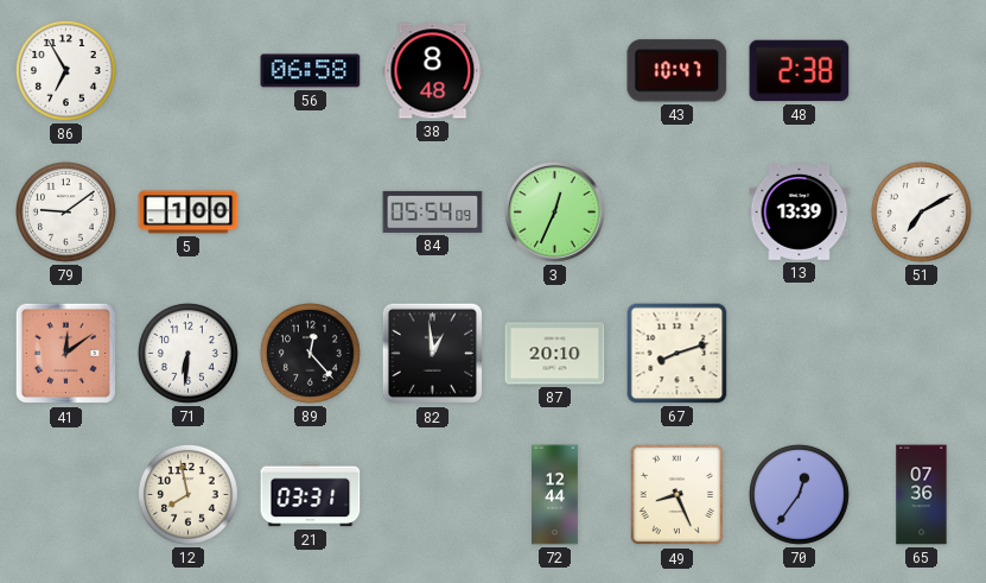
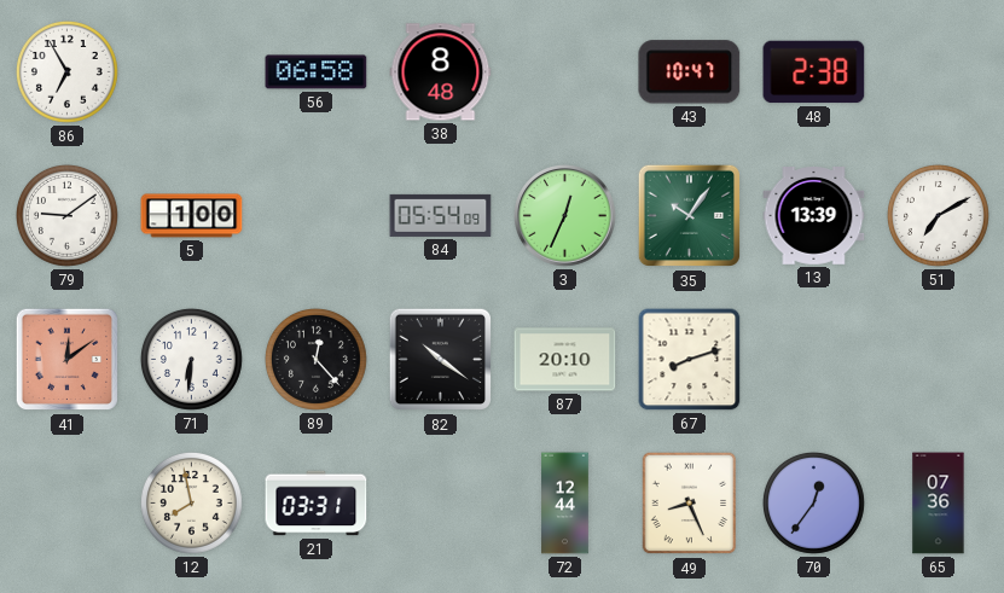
35: none -> 10:06
82: 12:59 -> 10:21
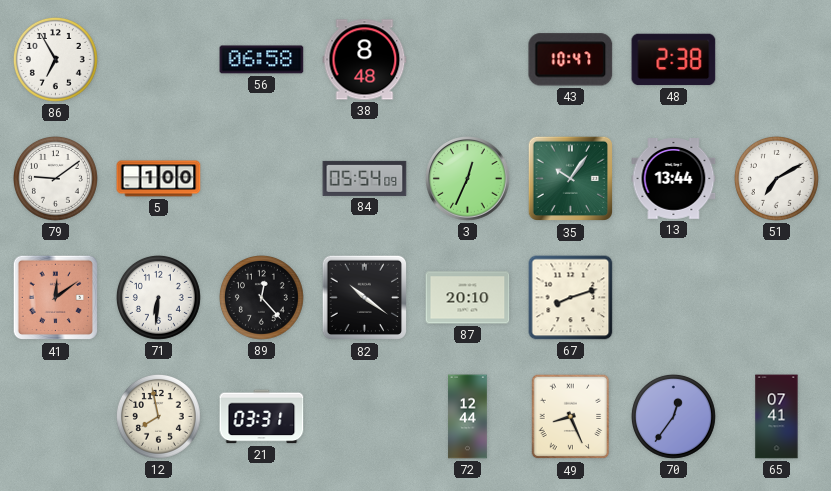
13: 13:39 -> 13:44
65: 07:36 -> 07:41
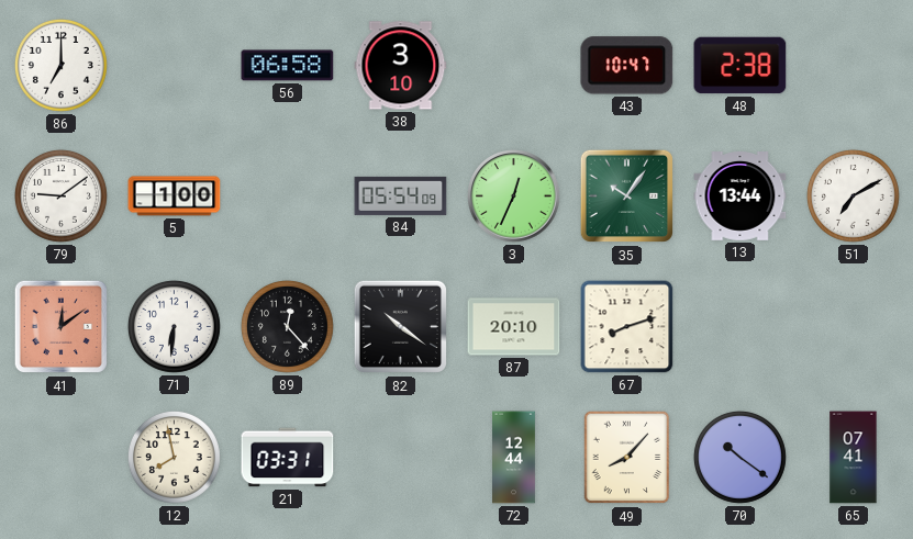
86: 6:55 -> 7:00
38: 8:48 -> 3:10
49: 8:26 -> 8:07
70: 12:36 -> 10:21
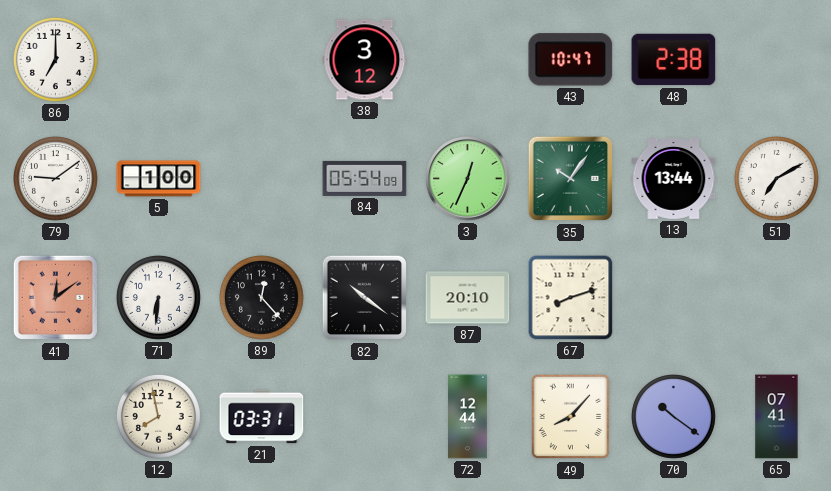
56: 06:58 -> none
38: 3:10 -> 3:12
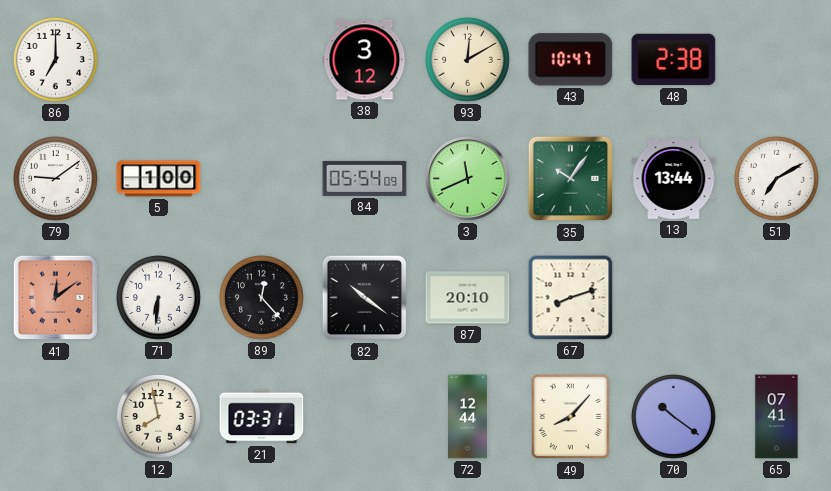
93: none -> 12:10
3: 12:34 -> 11:41
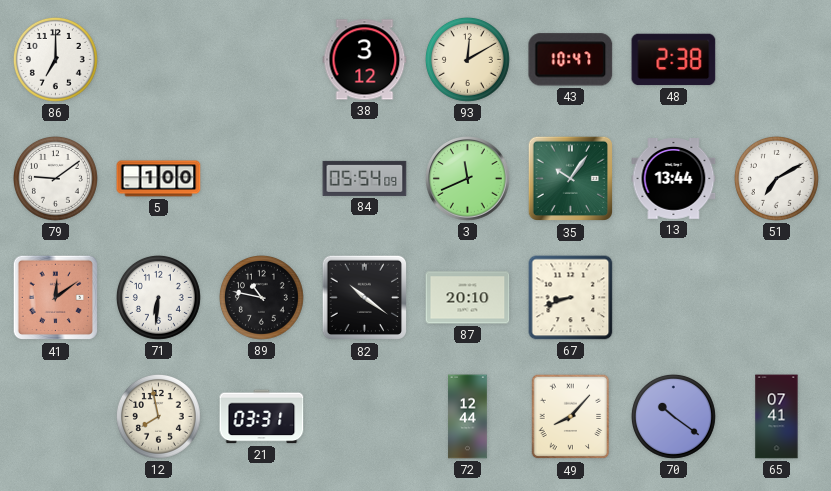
89: 12:23 -> 10:47
67: 8:12 -> 8:42
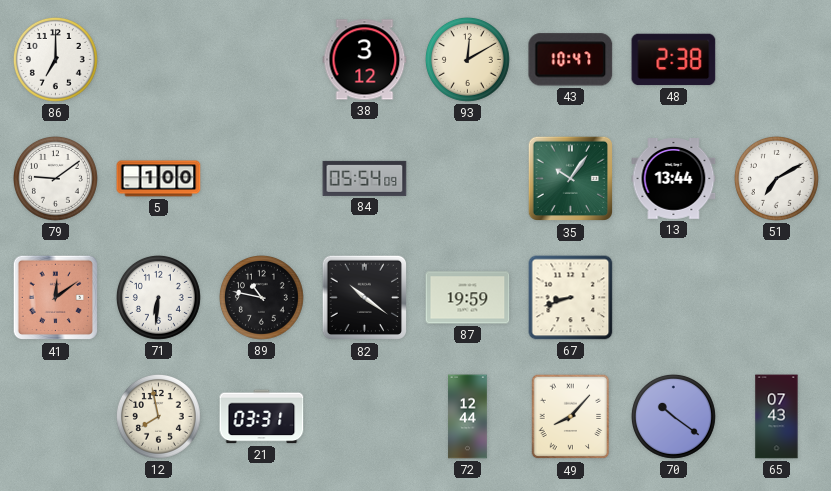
3: 11:41 -> none
87: 20:10 -> 19:59
65: 07:41 -> 07:43
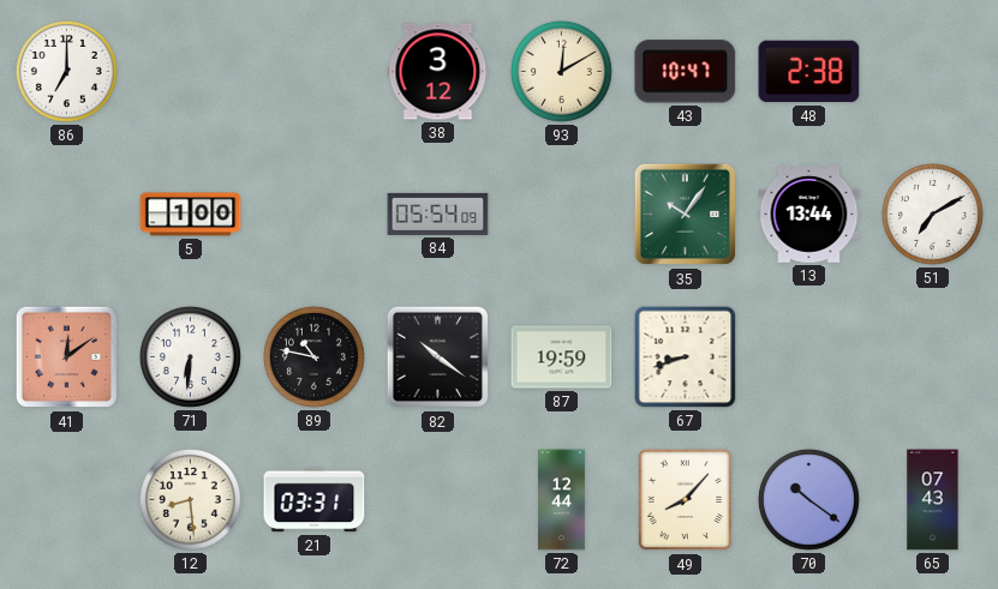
79: 9:09 -> none
12: 7:58 -> 8:29
